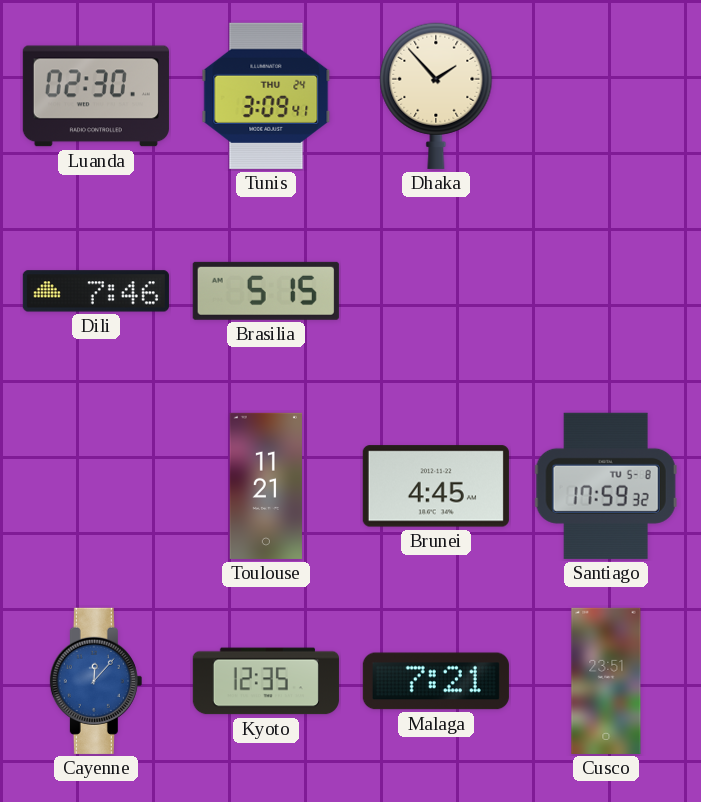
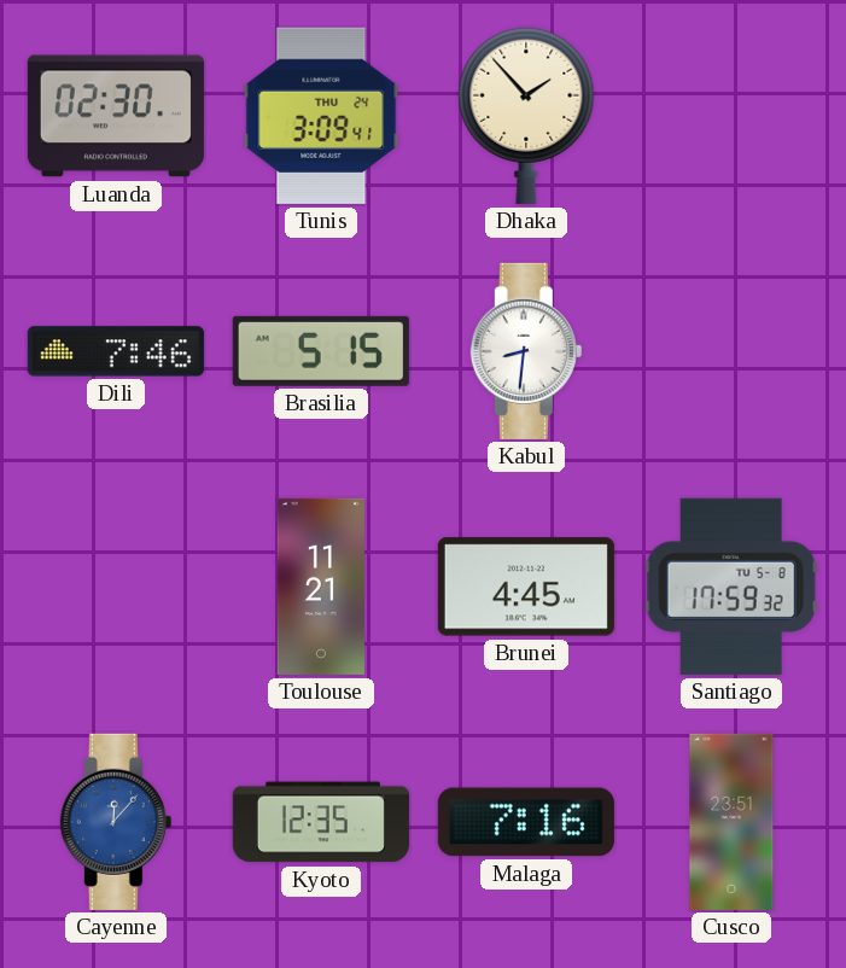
Kabul: none -> 8:31
Malaga: 7:21 -> 7:16
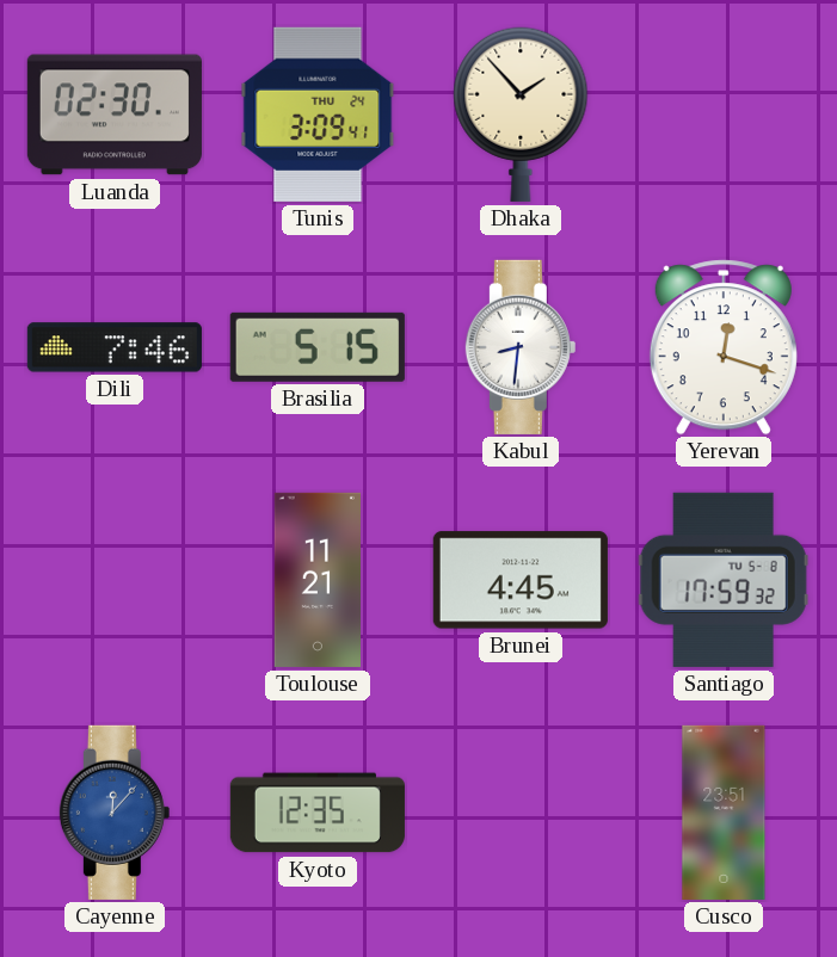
Yerevan: none -> 12:18
Malaga: 7:16 -> none
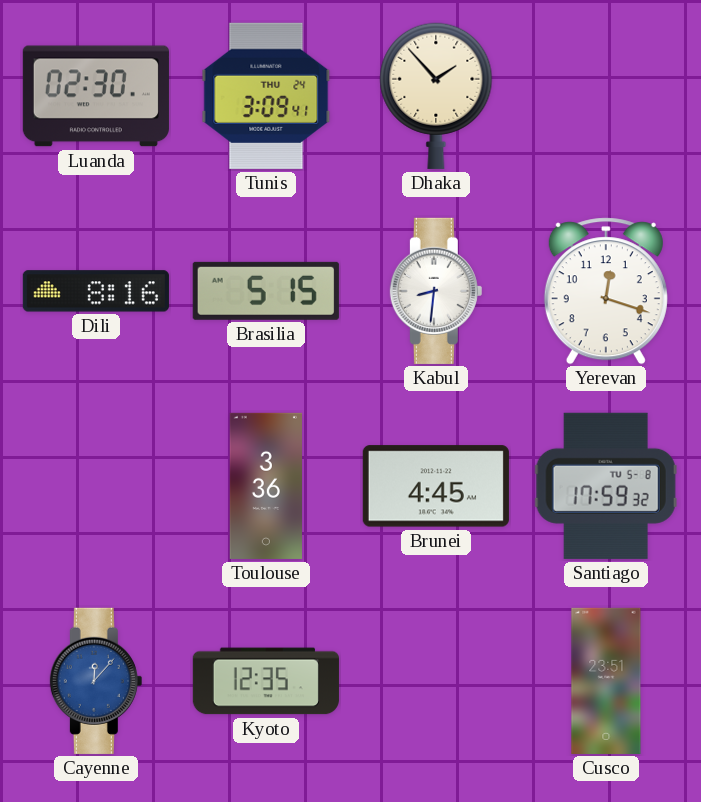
Dili: 7:46 -> 8:16
Toulouse: 11:21 -> 3:36
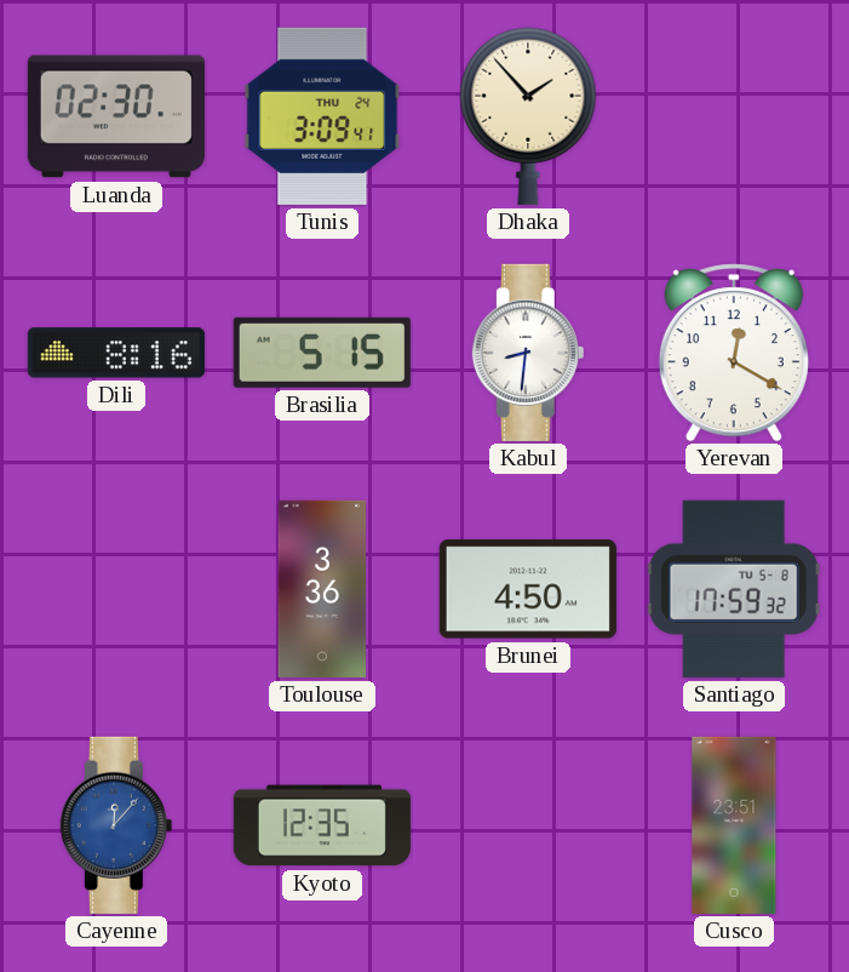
Yerevan: 12:18 -> 12:20
Brunei: 4:45 -> 4:50
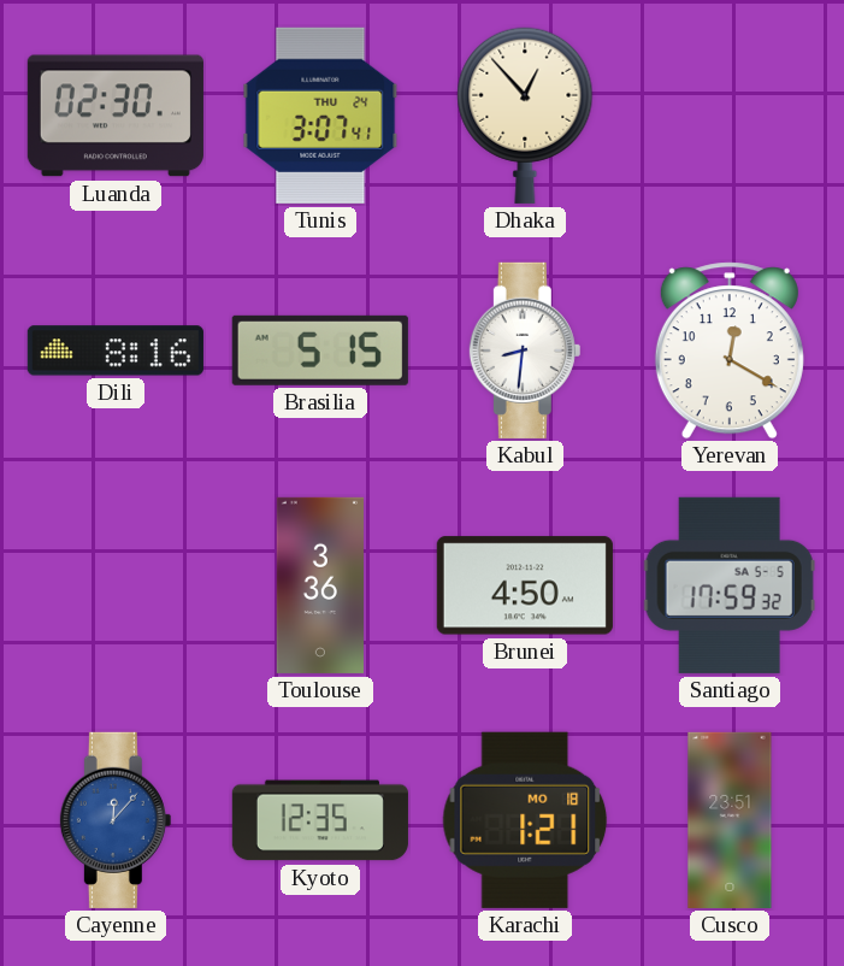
Tunis: 3:09 -> 3:07
Dhaka: 1:53 -> 12:53
Santiago date: TU 5-8 -> SA 5-5
Karachi: none -> 1:21
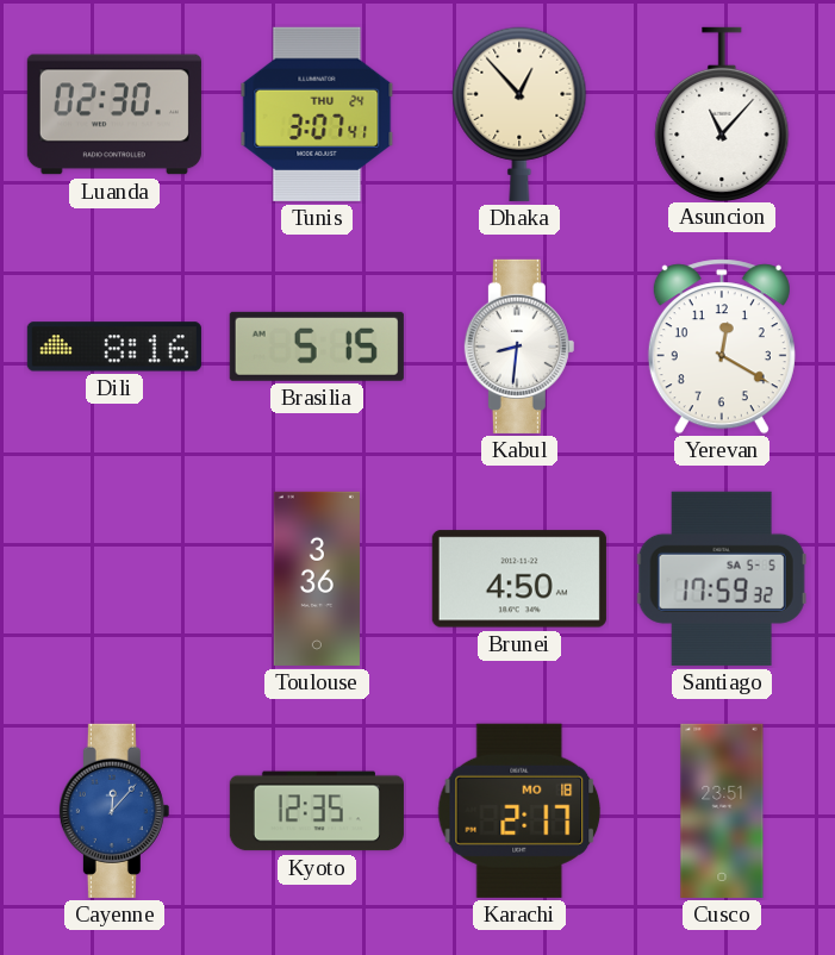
Asuncion: none -> 11:07
Karachi: 1:21 -> 2:17
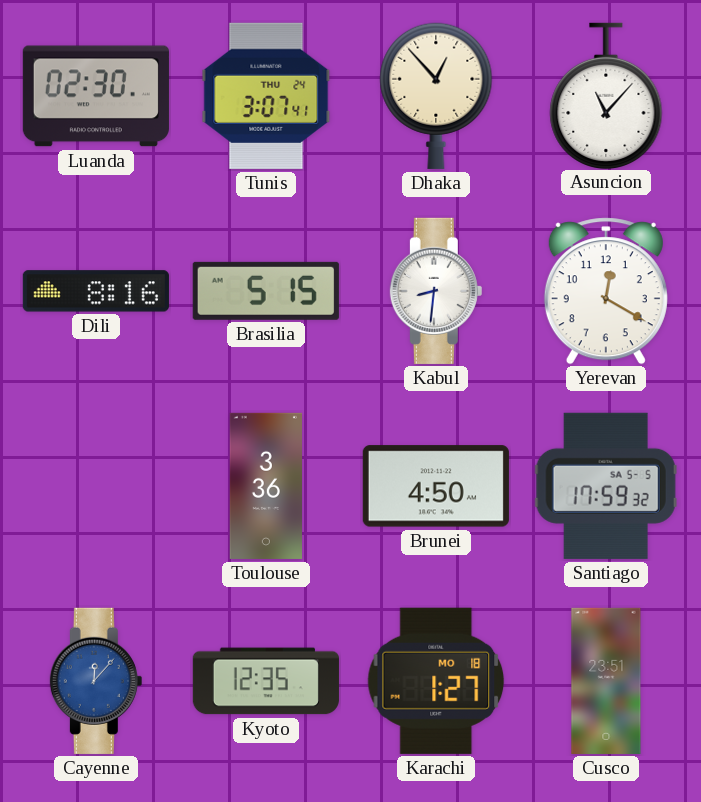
Karachi: 2:17 -> 1:27
